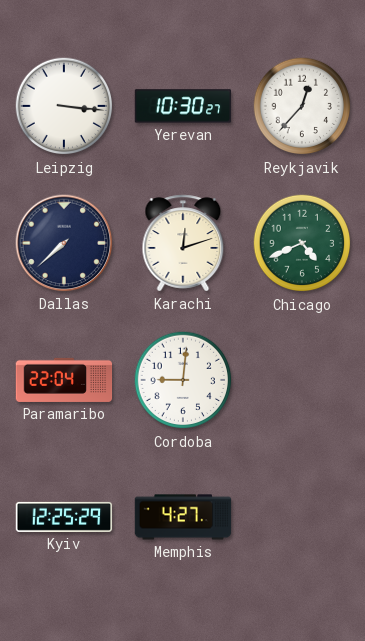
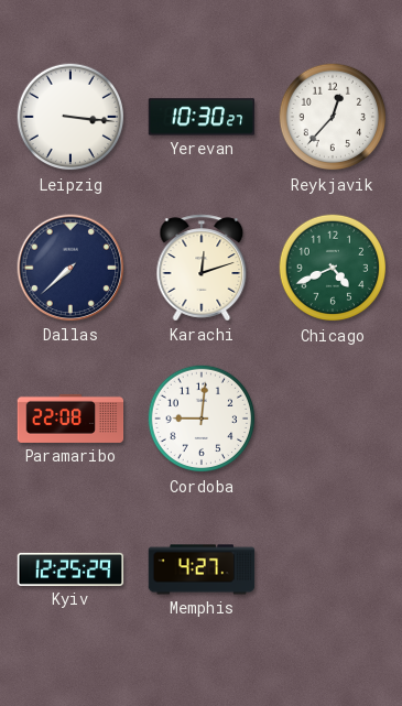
Paramaribo: 22:04 -> 22:08
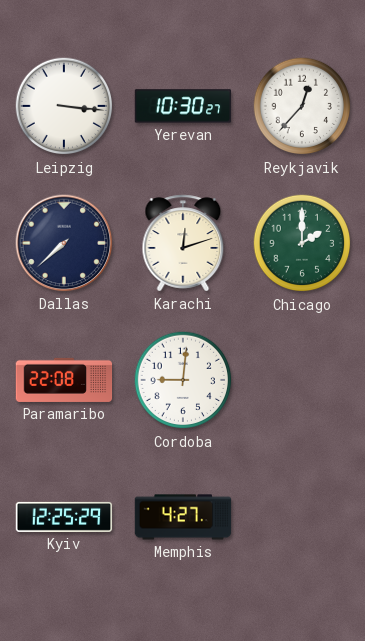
Chicago: 4:41 -> 2:00
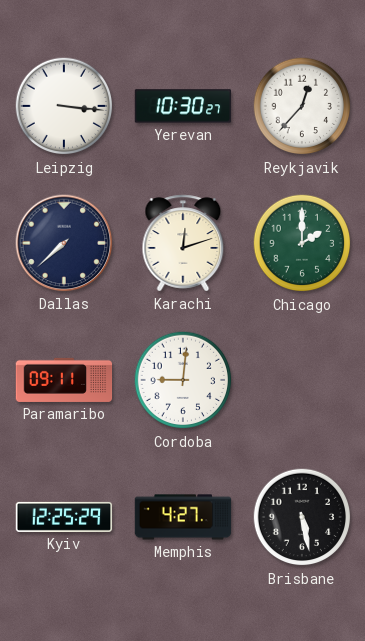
Paramaribo: 22:08 -> 09:11
Brisbane: none -> 5:28
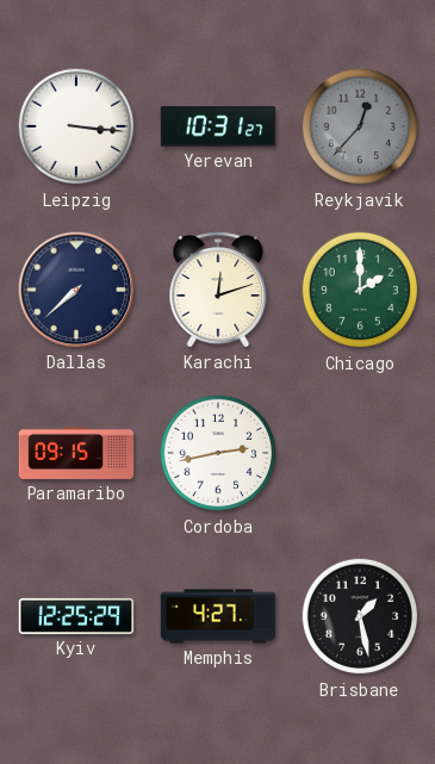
Yerevan: 10:30 -> 10:31
Reykjavik dial: white -> grey
Paramaribo: 09:11 -> 09:15
Cordoba: 9:01 -> 2:43
Brisbane: 5:28 -> 1:28
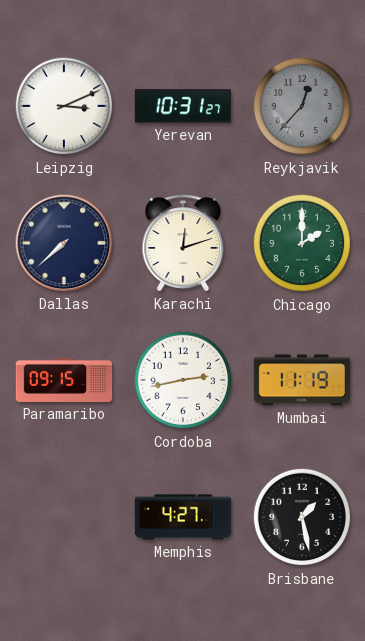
Leipzig: 3:16 -> 3:11
Mumbai: none -> 11:19
Kyiv: 12:25 -> none
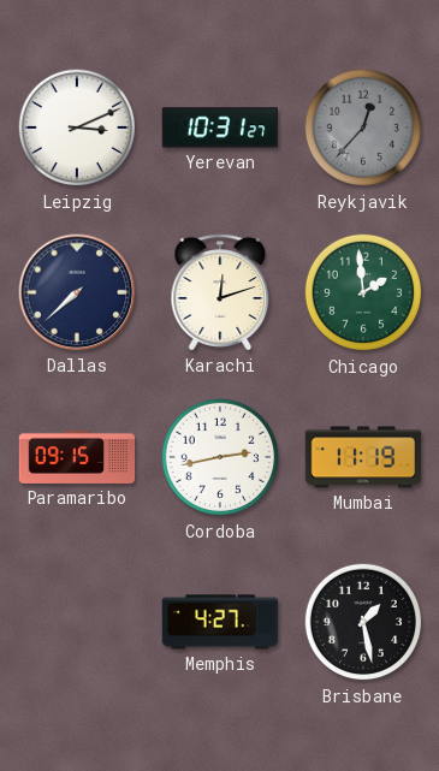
Chicago: 2:00 -> 1:59
